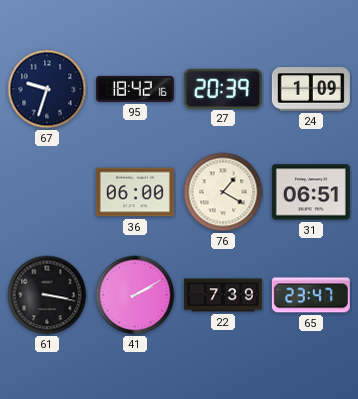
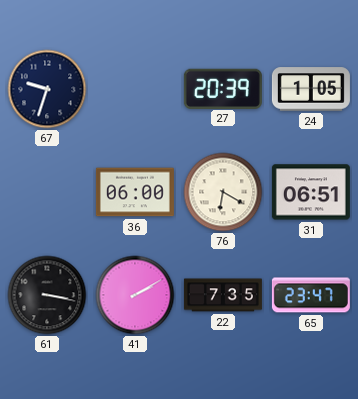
95: 18:42 -> none
24: 1:09 -> 1:05
76: 1:20 -> 6:20
22: 7:39 -> 7:35
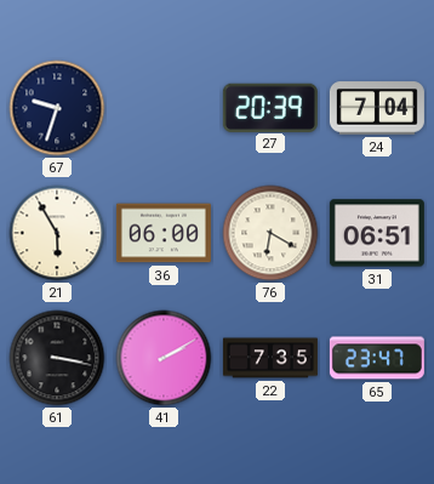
24: 1:05 -> 7:04
21: none -> 5:55
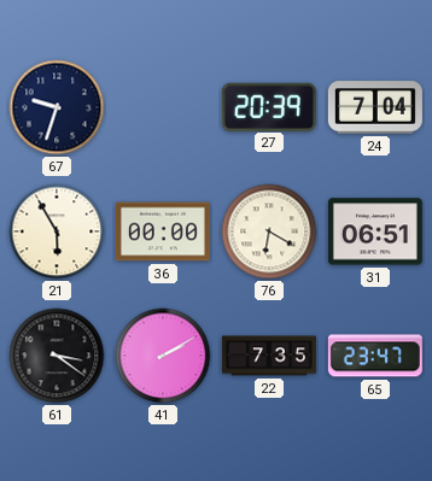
36: 06:00 -> 00:00
61: 3:17 -> 3:21
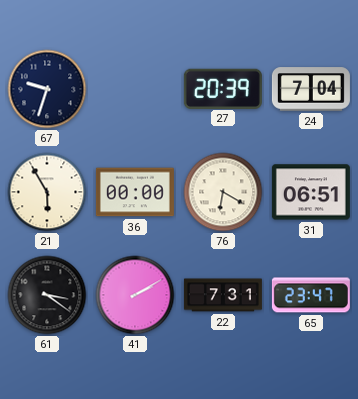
22: 7:35 -> 7:31
